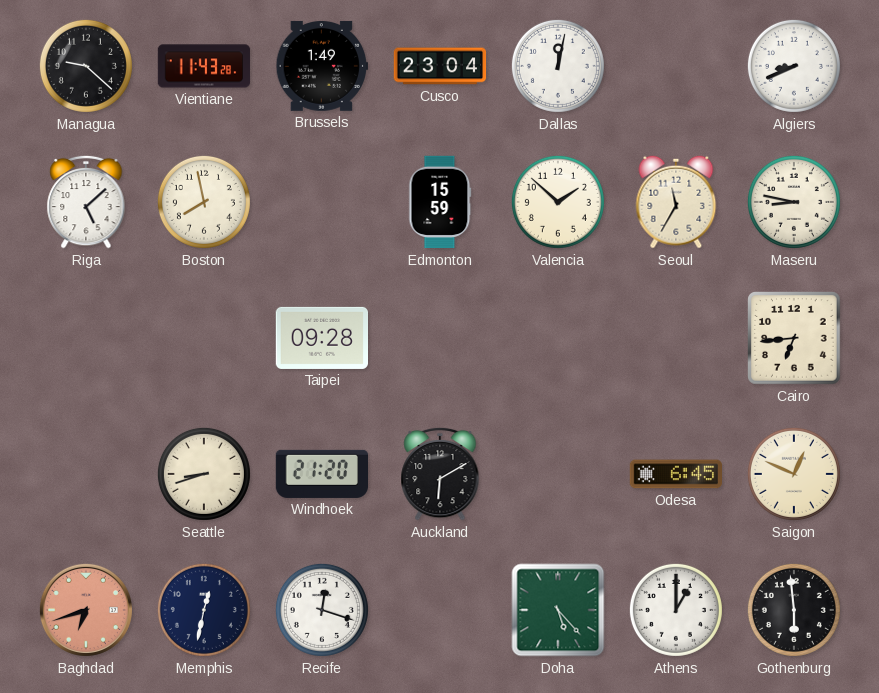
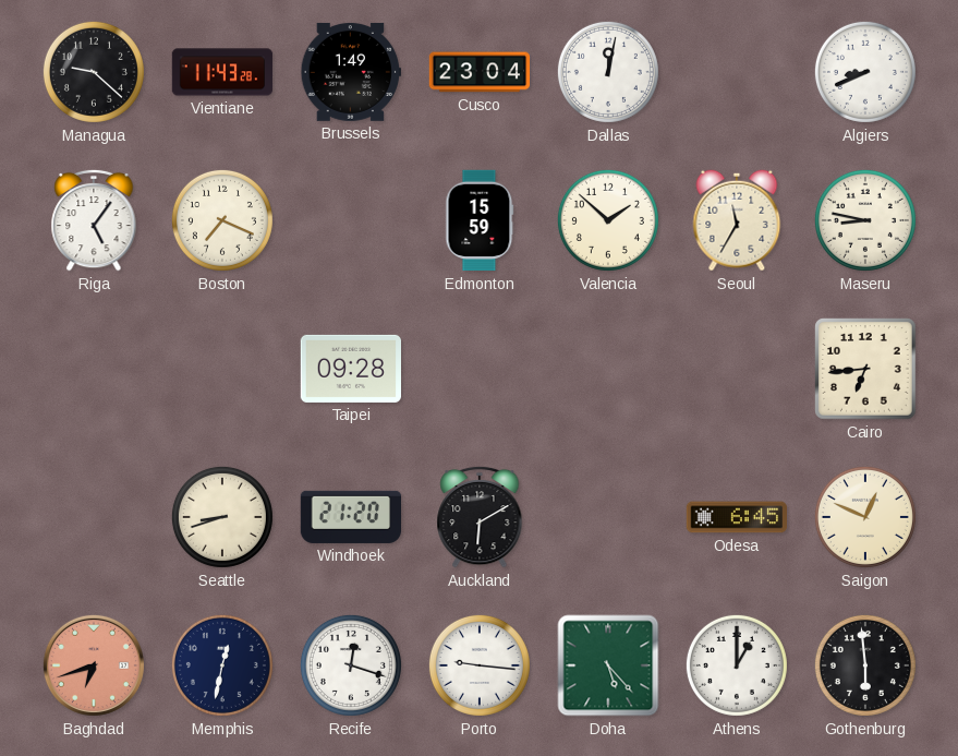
Riga: 5:08 -> 5:06
Boston: 7:58 -> 7:19
Porto: none -> 9:16
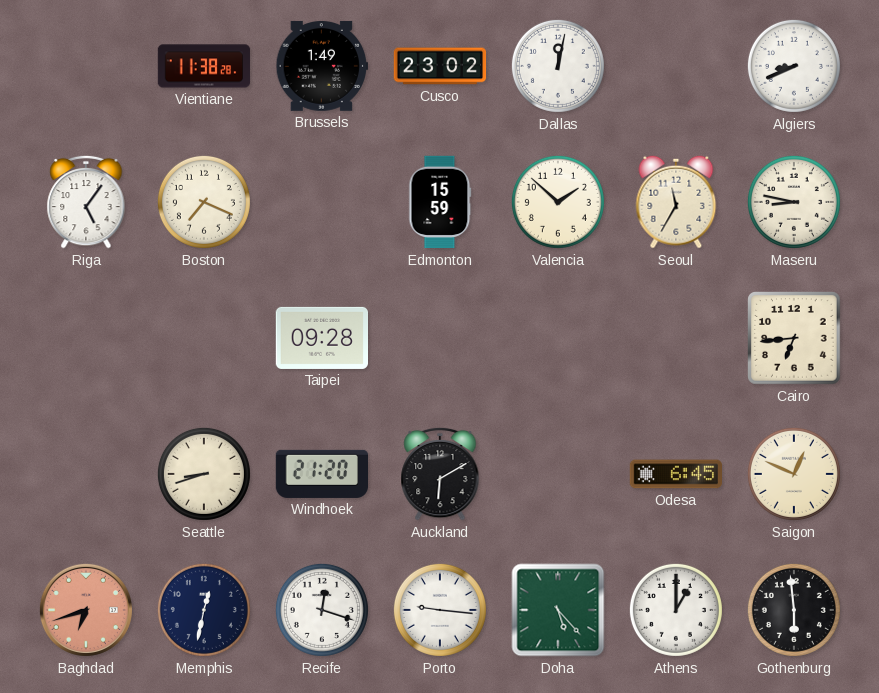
Managua: 9:22 -> none
Vientiane: 11:43 -> 11:38
Cusco: 23:04 -> 23:02
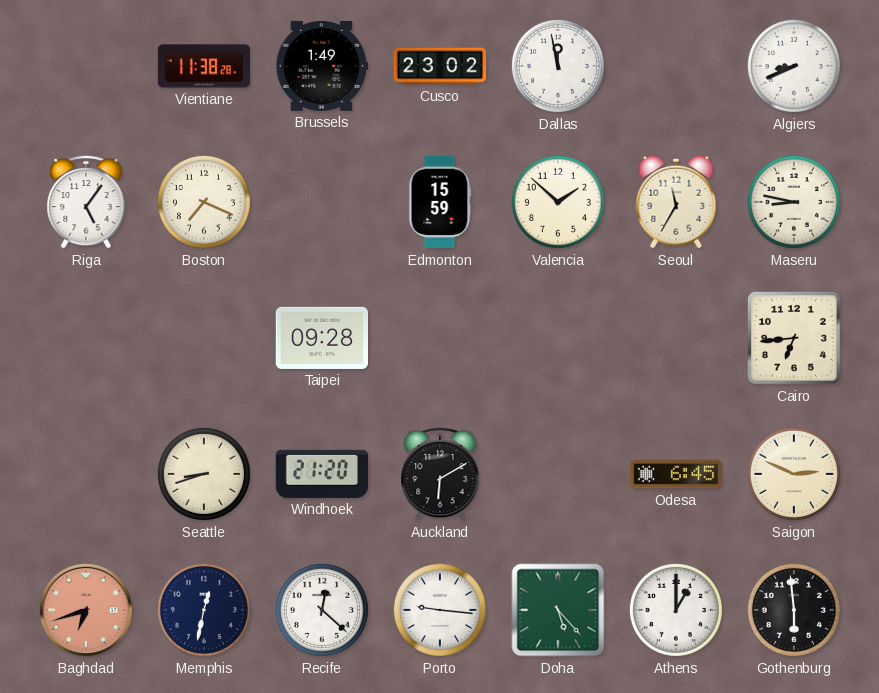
Dallas: 12:02 -> 11:58
Saigon: 12:49 -> 2:49
Recife: 12:18 -> 12:22
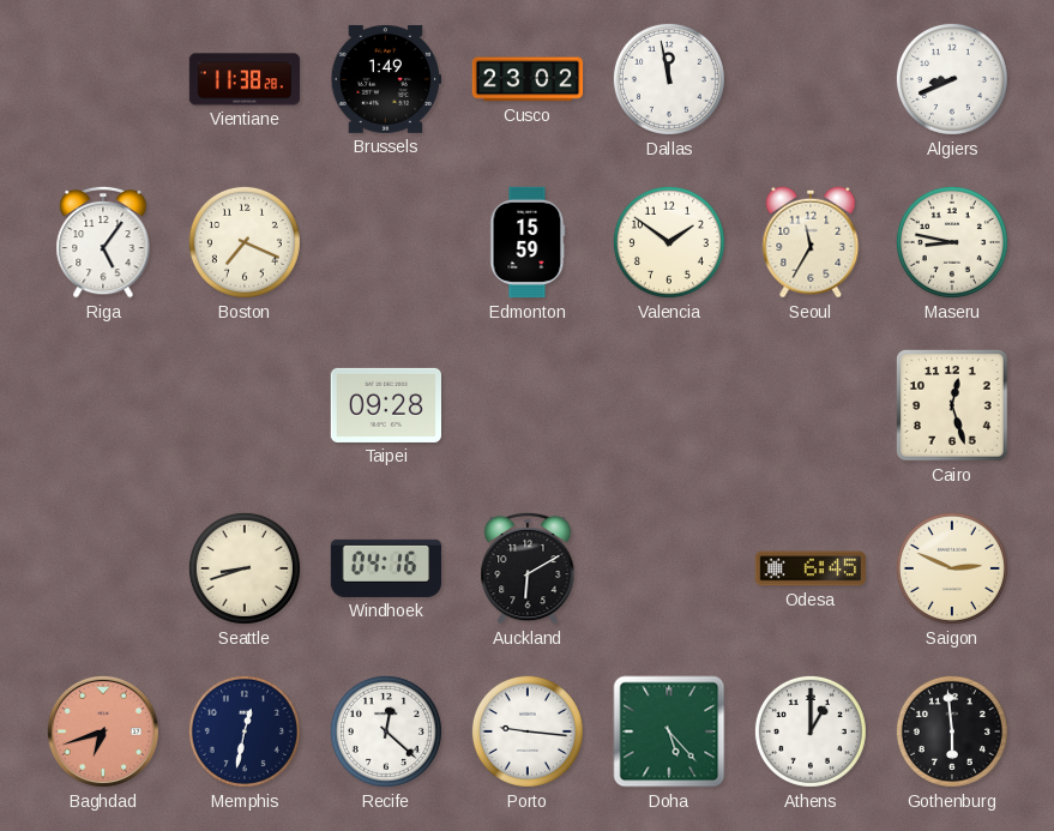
Valencia: 1:52 -> 1:51
Cairo: 6:44 -> 12:27
Windhoek: 21:20 -> 04:16
